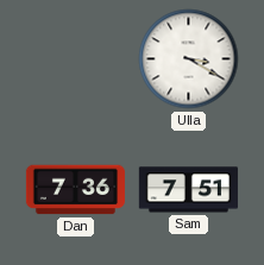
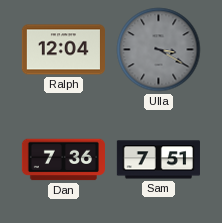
Ralph: none -> 12:04
Ulla dial: white -> grey
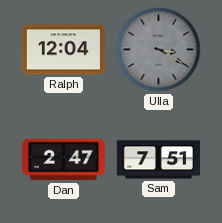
Dan: 7:36 -> 2:47
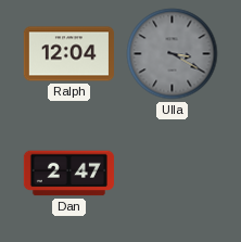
Sam: 7:51 -> none
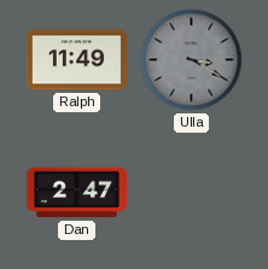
Ralph: 12:04 -> 11:49
